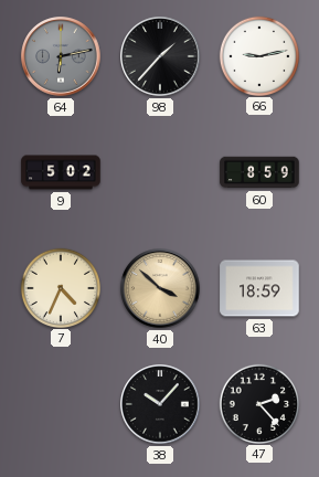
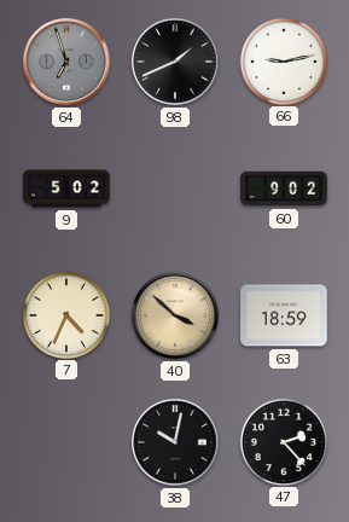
64: 6:13 -> 6:57
98: 1:37 -> 1:41
60: 8:59 -> 9:02
38: 10:07 -> 10:02
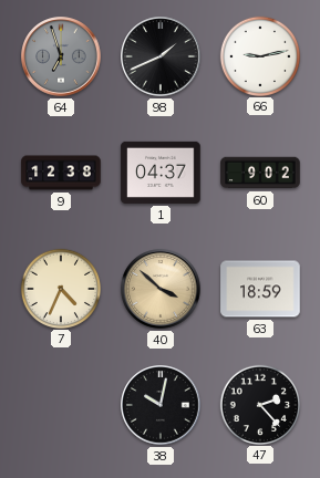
9: 5:02 -> 12:38
1: none -> 04:37
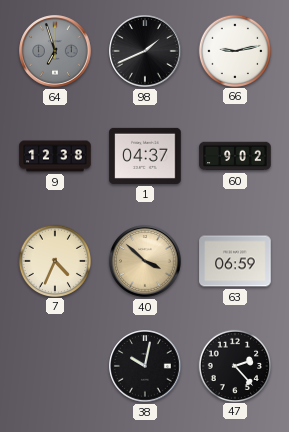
63: 18:59 -> 06:59
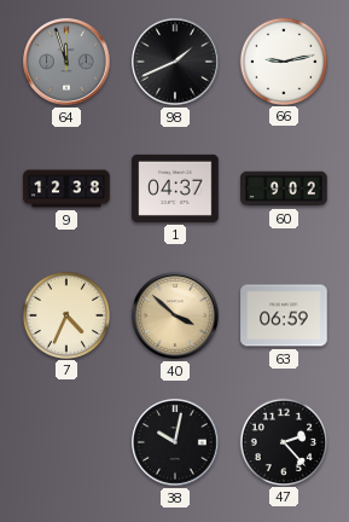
64: 6:57 -> 11:57
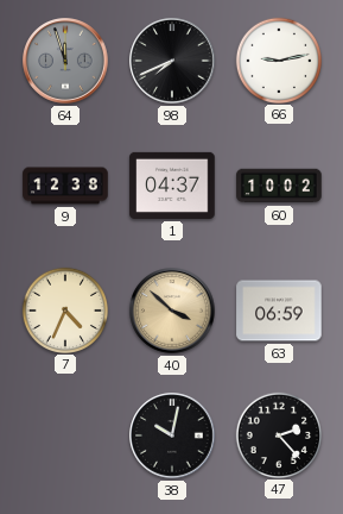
98: 1:41 -> 7:41
60: 9:02 -> 10:02
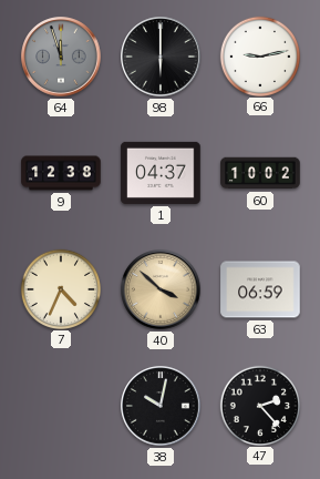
98: 7:41 -> 6:00
